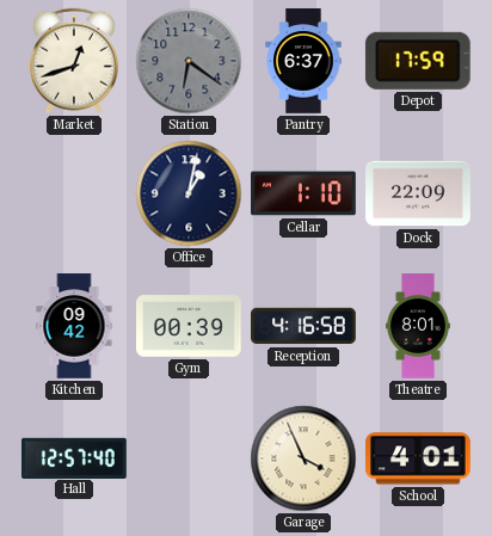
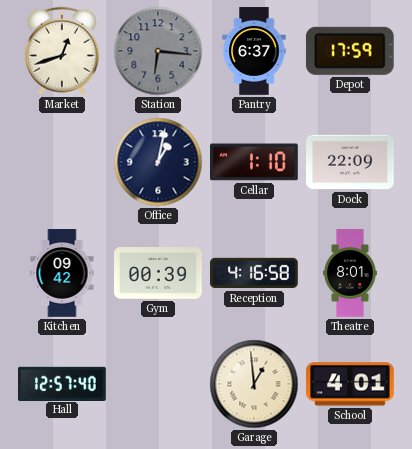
Station: 6:21 -> 6:16
Garage: 3:56 -> 12:59
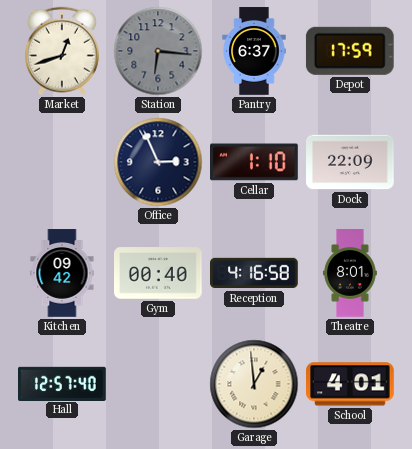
Office: 1:02 -> 2:56
Gym: 00:39 -> 00:40
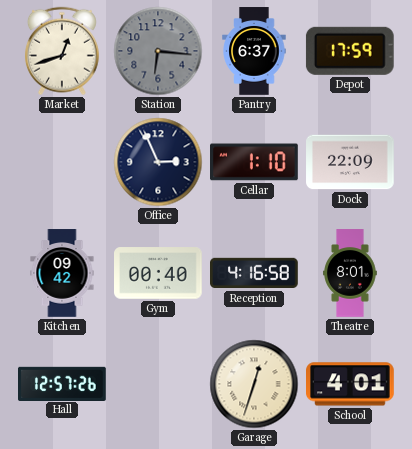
Hall: 12:57:40 -> 12:57:26
Garage: 12:59 -> 12:33
